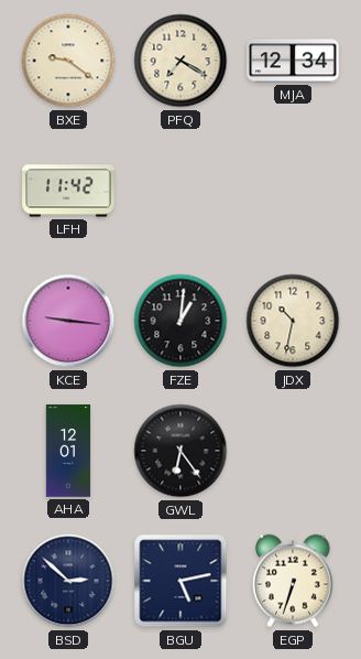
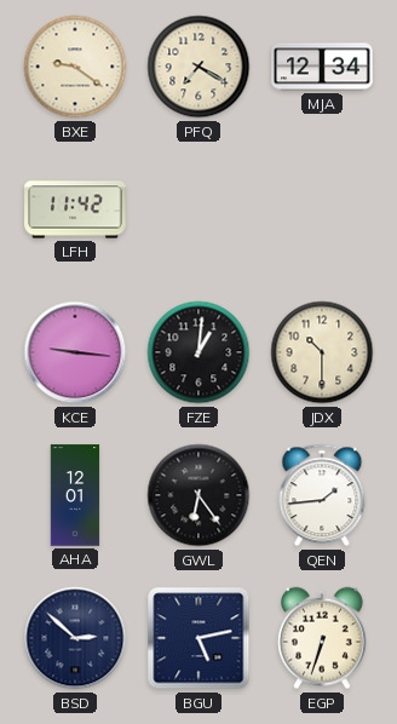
JDX: 10:32 -> 10:30
QEN: none -> 1:44
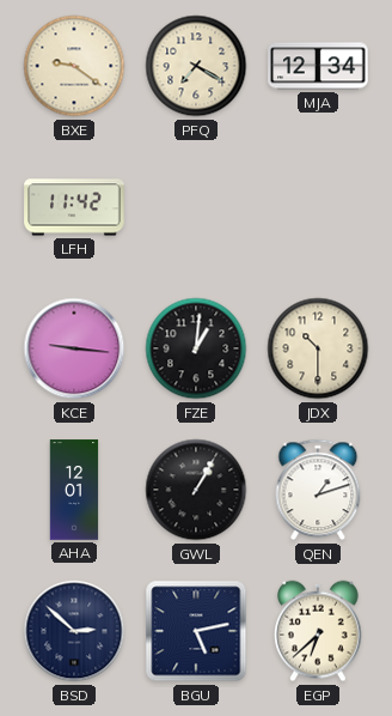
GWL: 6:24 -> 1:05
QEN: 1:44 -> 1:12
EGP: 6:33 -> 6:38
